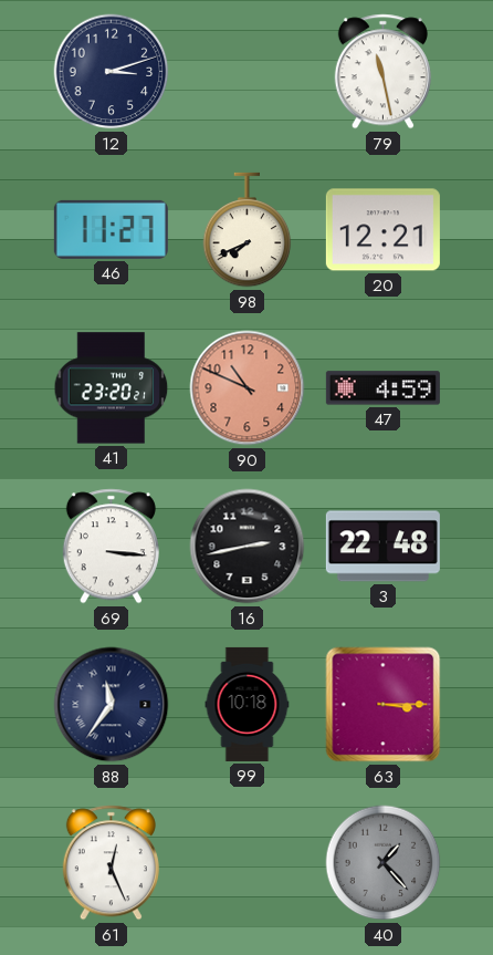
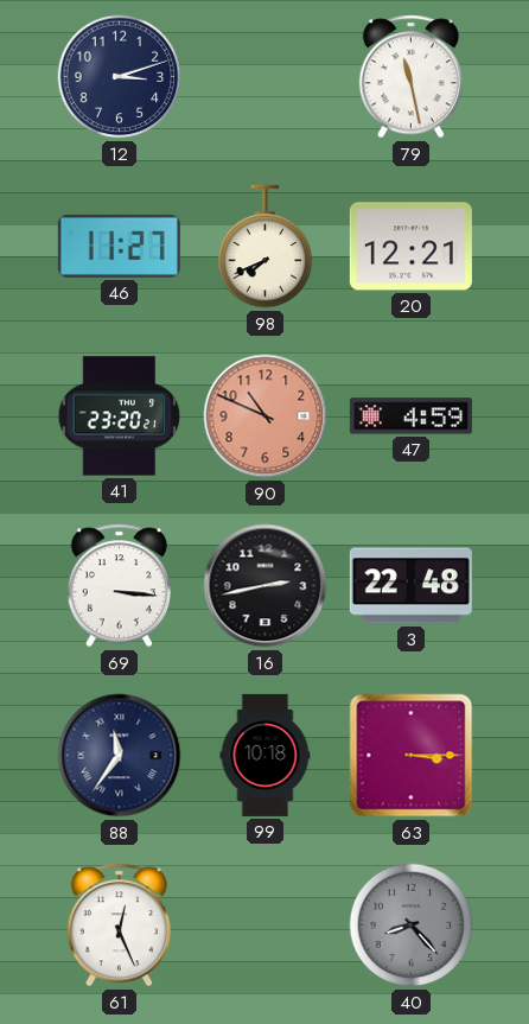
40: 1:23 -> 8:23
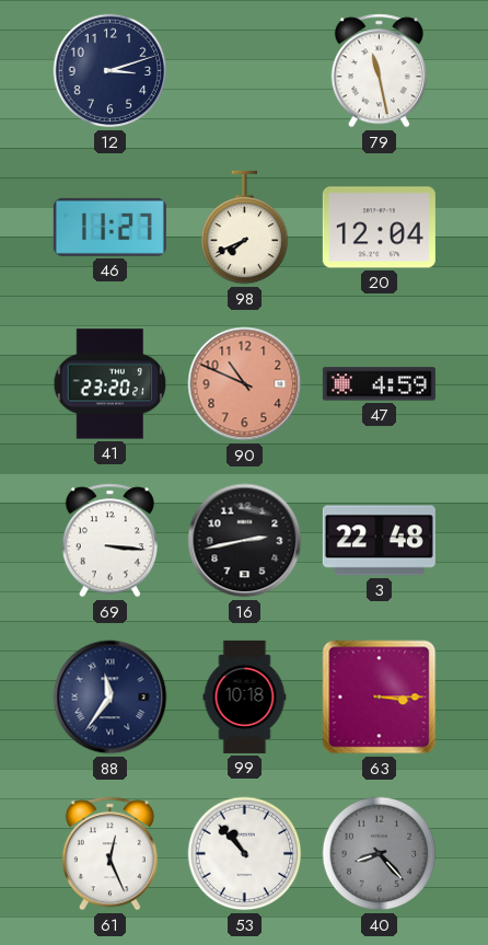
20: 12:21 -> 12:04
53: none -> 10:53
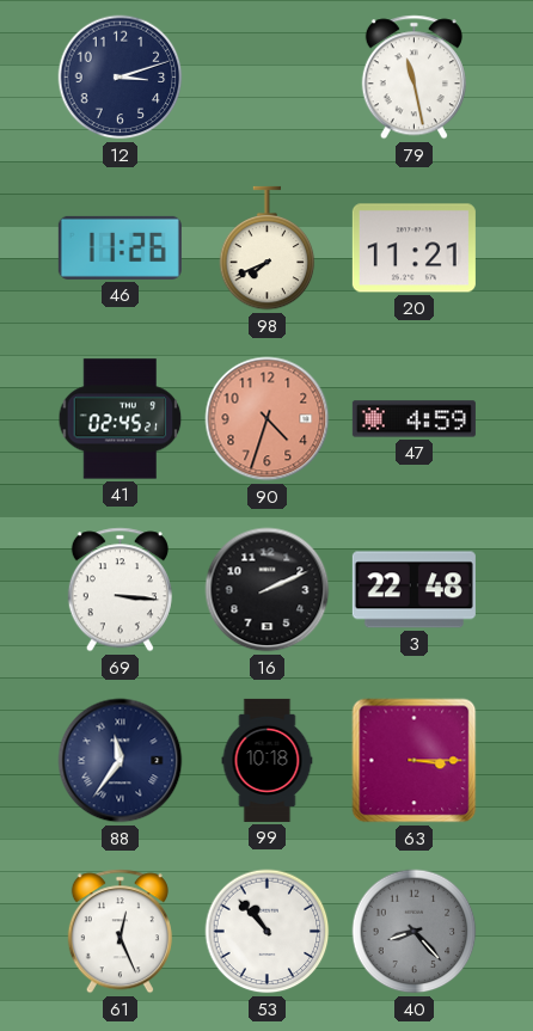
46: 11:27 -> 11:26
20: 12:04 -> 11:21
41: 23:20 -> 02:45
90: 10:49 -> 4:33
16: 2:43 -> 2:11
